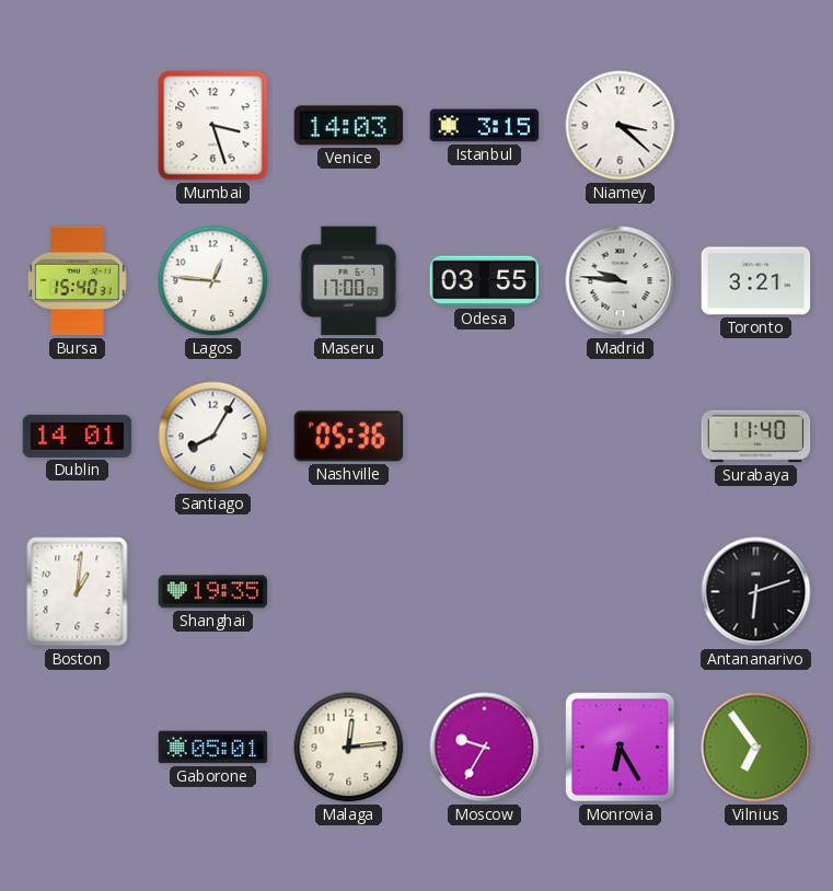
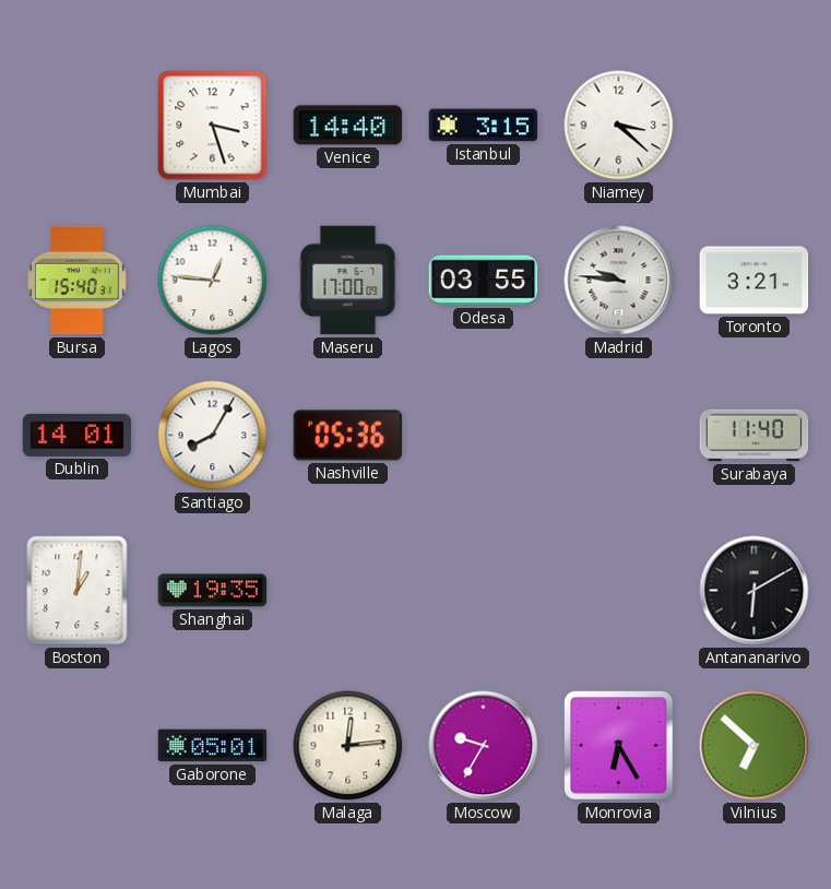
Venice: 14:03 -> 14:40
Antananarivo: 6:12 -> 6:10
Vilnius: 6:54 -> 6:52
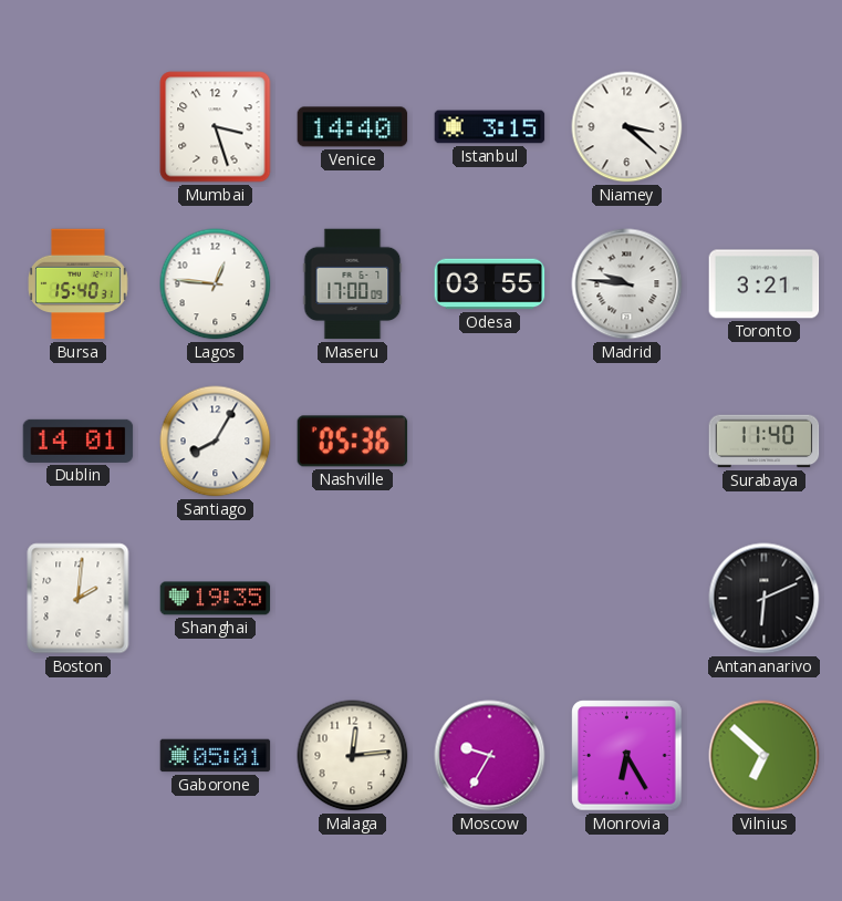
Boston: 1:01 -> 2:01
Antananarivo: 6:10 -> 6:11
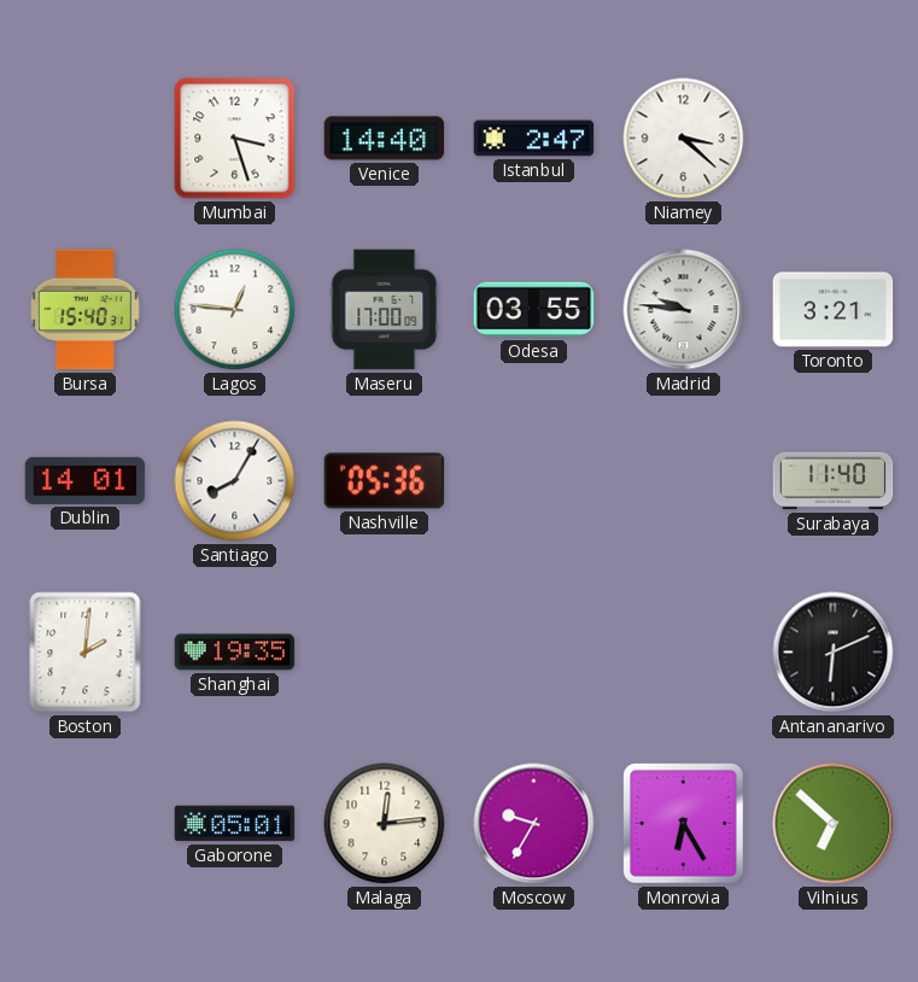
Istanbul: 3:15 -> 2:47
